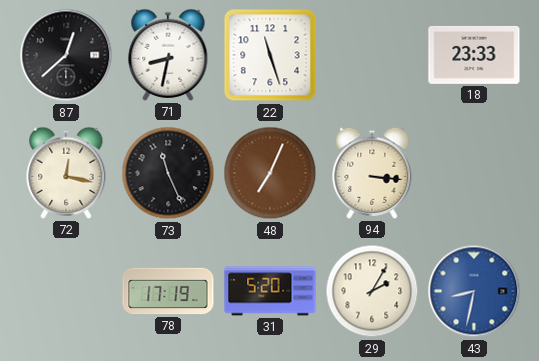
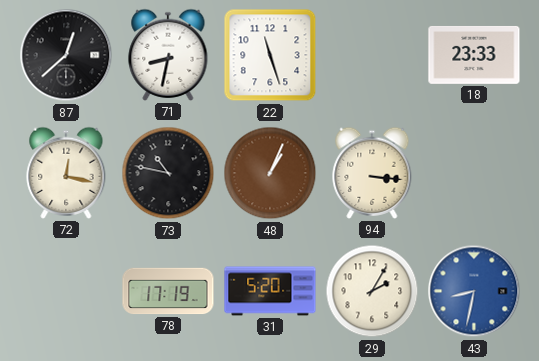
73: 11:26 -> 10:47
48: 7:04 -> 1:04
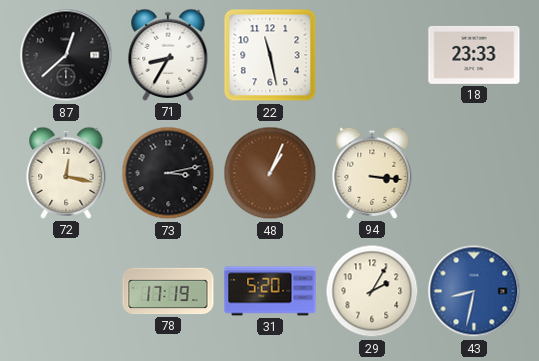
71: 8:32 -> 8:35
22: 11:27 -> 11:28
73: 10:47 -> 3:13
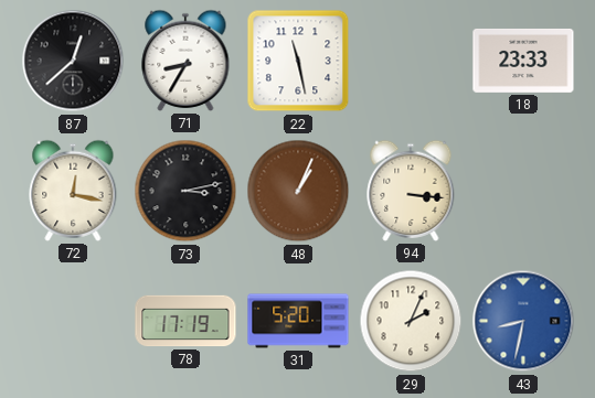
29: 2:05 -> 2:04
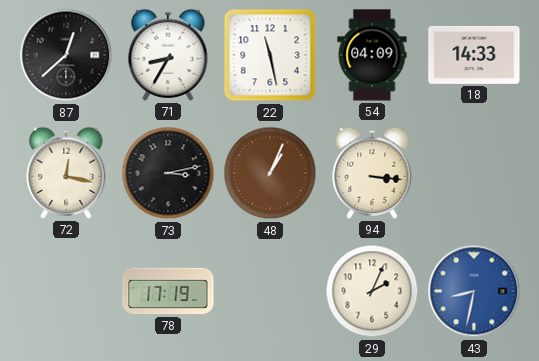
54: none -> 04:09
18: 23:33 -> 14:33
31: 5:20 -> none
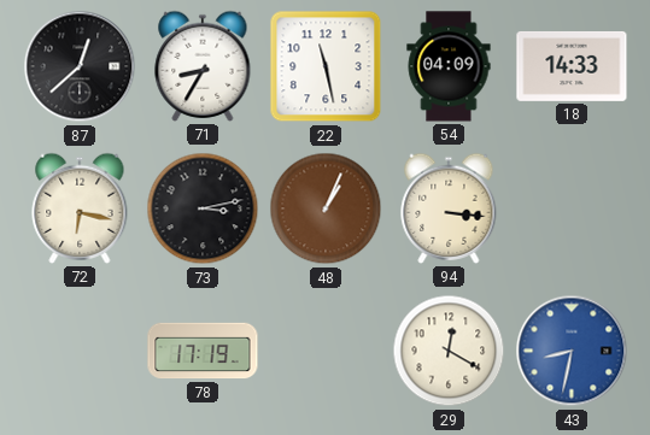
72: 12:17 -> 6:17
29: 2:04 -> 12:20
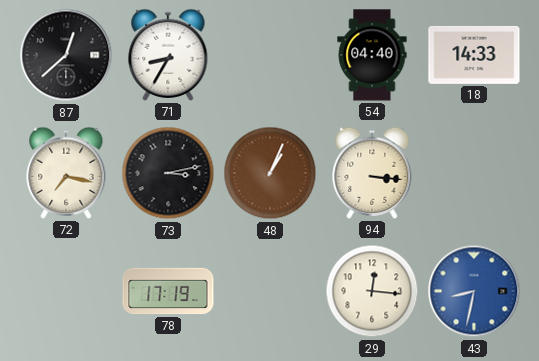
22: 11:28 -> none
54: 04:09 -> 04:40
72: 6:17 -> 7:17
29: 12:20 -> 12:16
